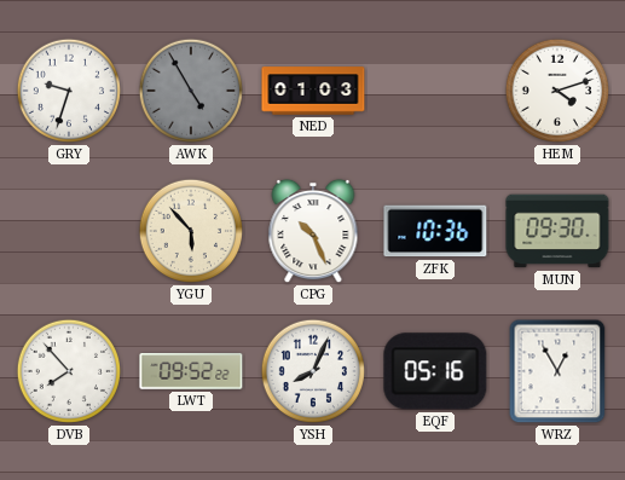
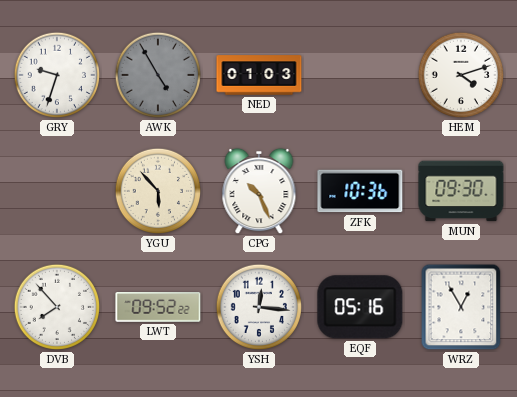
YSH: 8:04 -> 12:16
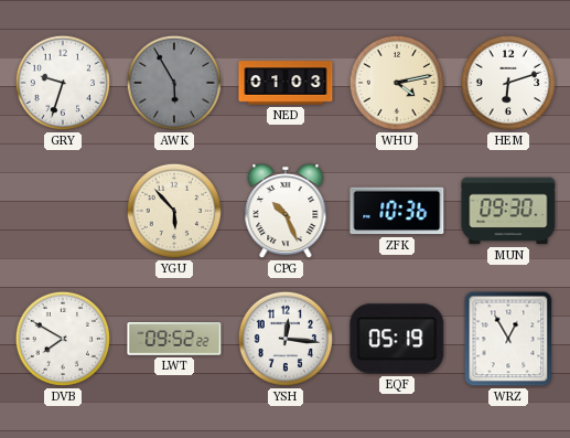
AWK: 4:55 -> 5:55
WHU: none -> 4:13
HEM: 4:12 -> 6:12
DVB: 7:53 -> 7:50
EQF: 05:16 -> 05:19
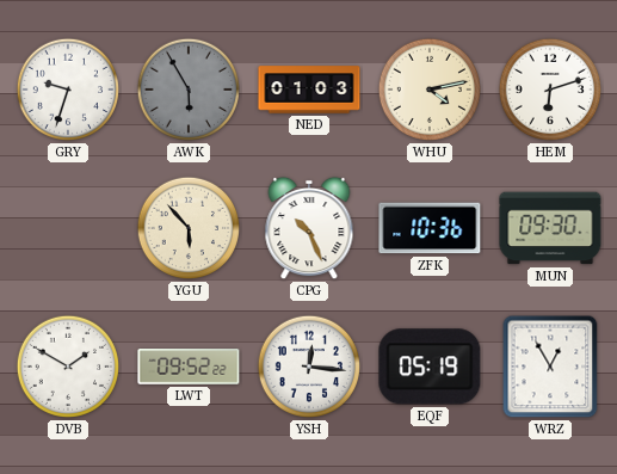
DVB: 7:50 -> 1:50
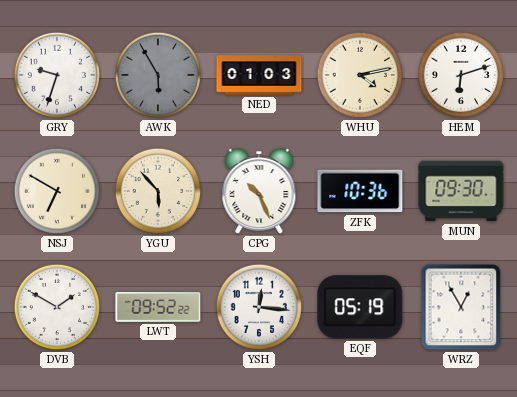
NSJ: none -> 6:50
